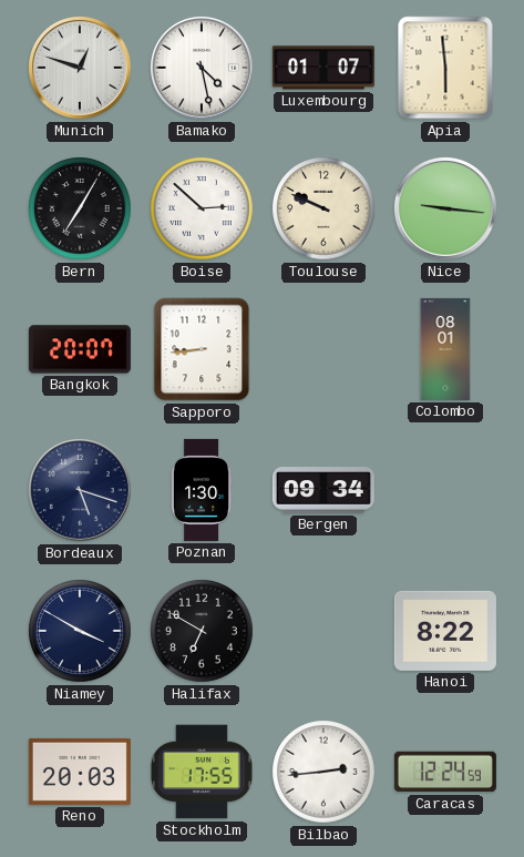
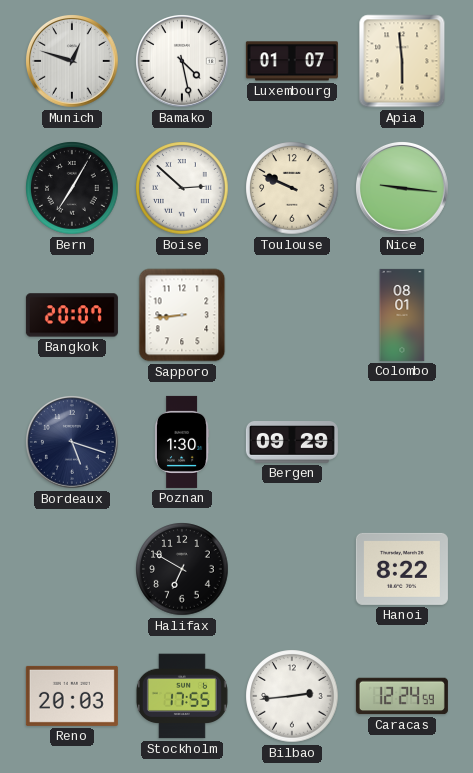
Bergen: 09:34 -> 09:29
Niamey: 3:50 -> none
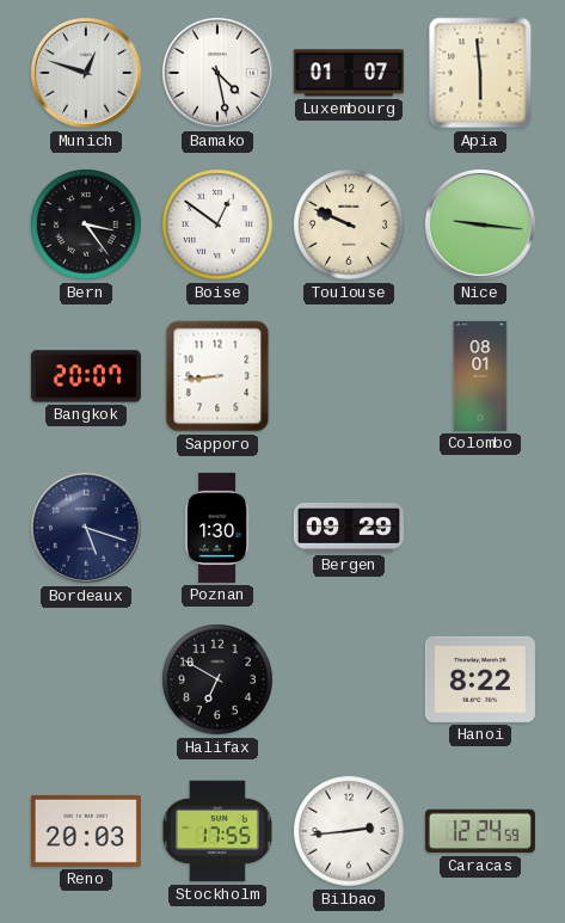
Bern: 7:05 -> 3:24
Boise: 2:52 -> 12:51
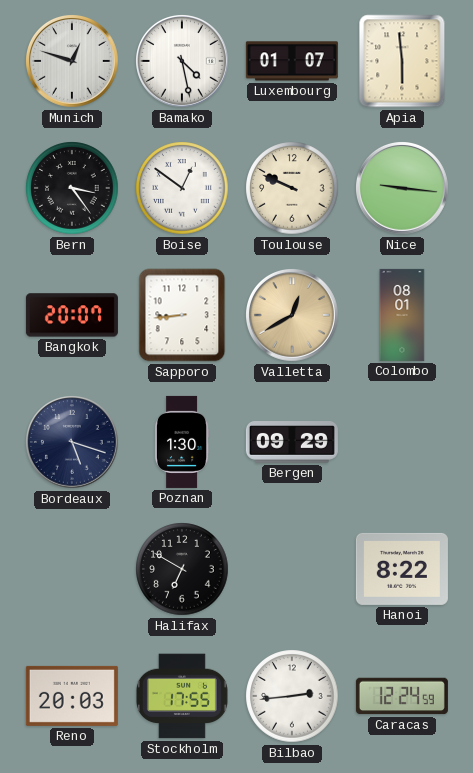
Valletta: none -> 12:40
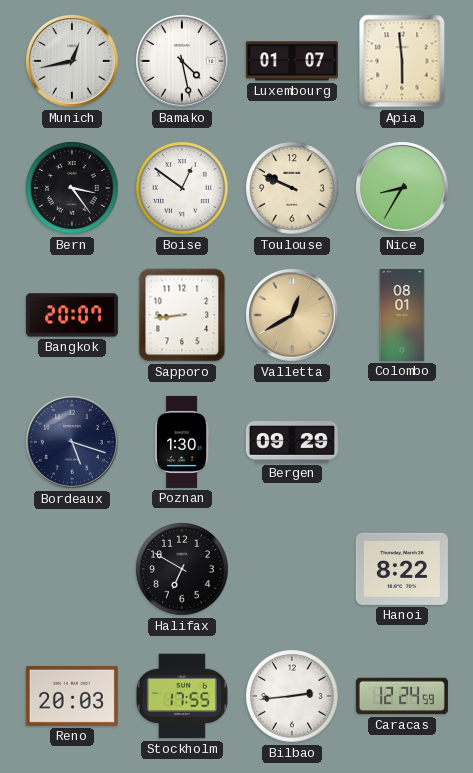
Munich: 12:48 -> 12:43
Nice: 9:16 -> 8:35
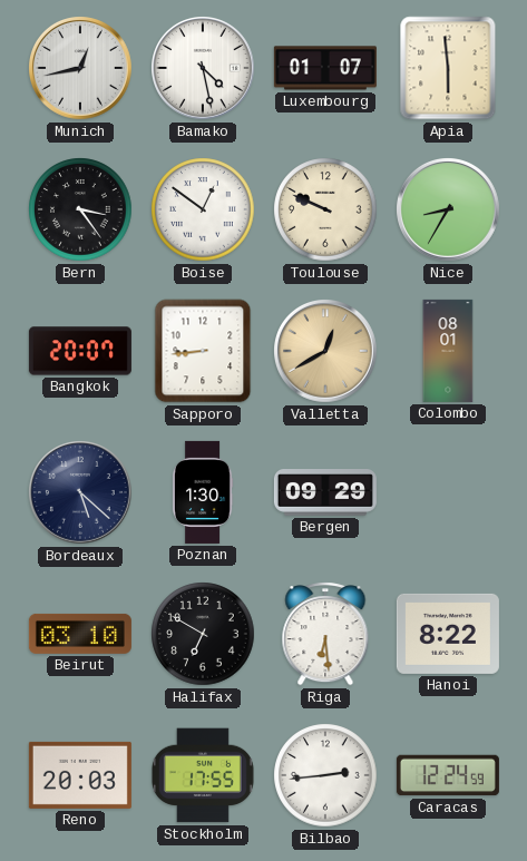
Bordeaux: 5:18 -> 5:22
Beirut: none -> 03:10
Riga: none -> 6:29
